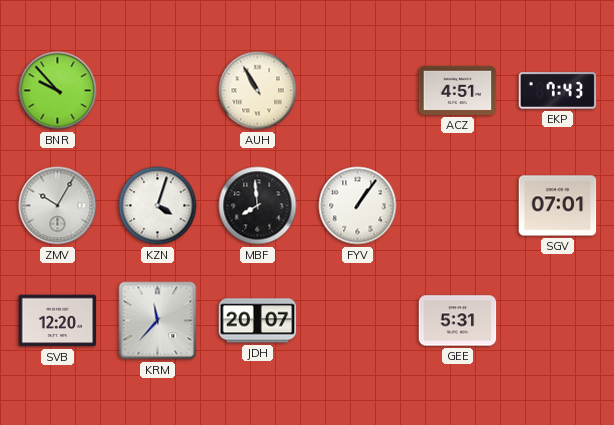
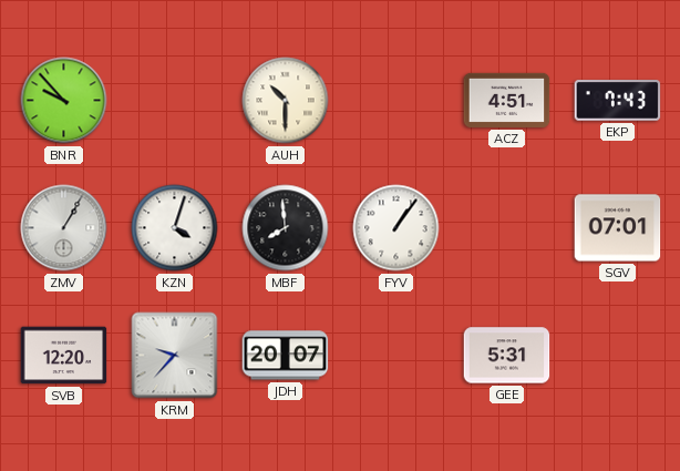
AUH: 10:55 -> 10:30
ZMV: 10:05 -> 1:05
KRM: 11:37 -> 9:37
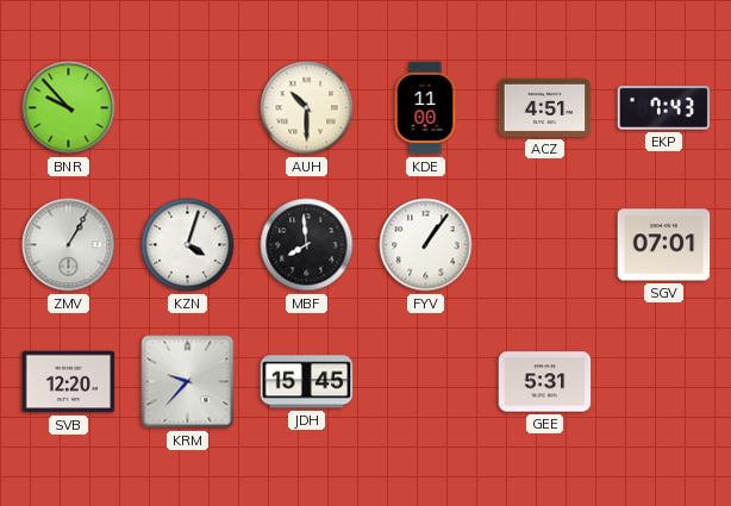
KDE: none -> 11:00
JDH: 20:07 -> 15:45
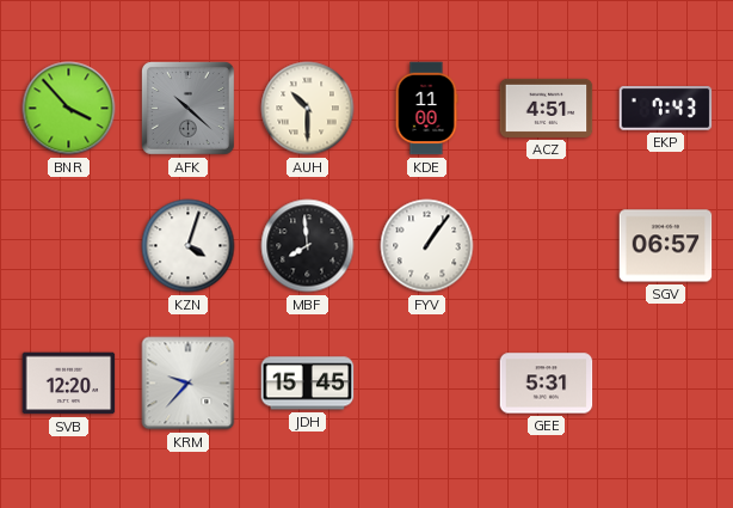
BNR: 9:53 -> 3:53
AFK: none -> 10:22
ZMV: 1:05 -> none
SGV: 07:01 -> 06:57
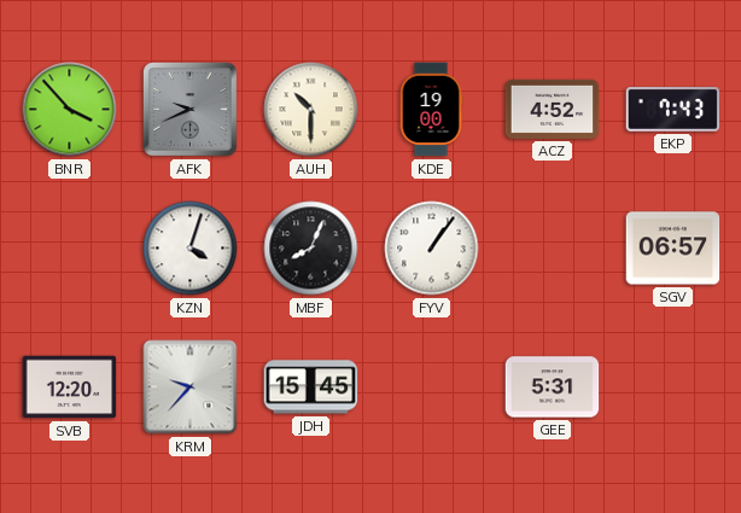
AFK: 10:22 -> 9:41
KDE: 11:00 -> 19:00
ACZ: 4:51 -> 4:52
MBF: 7:59 -> 8:04
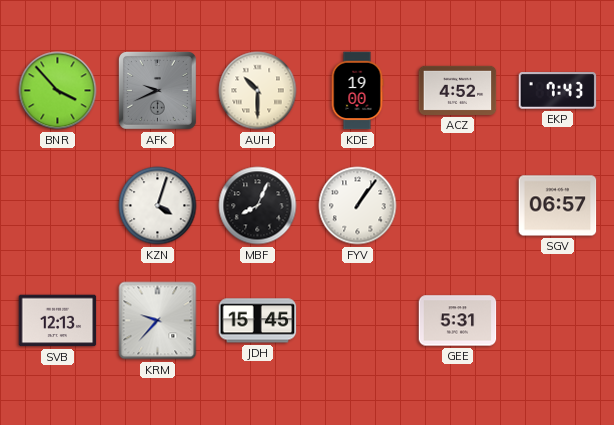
SVB: 12:20 -> 12:13
